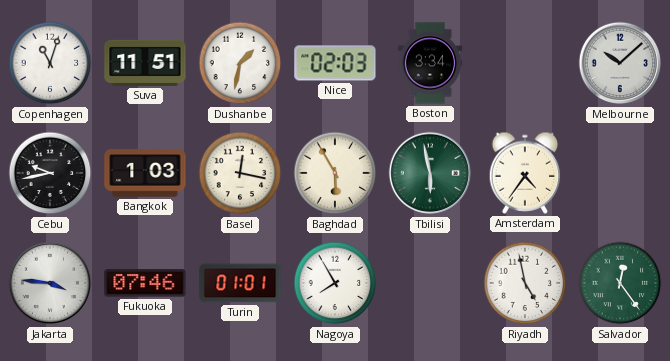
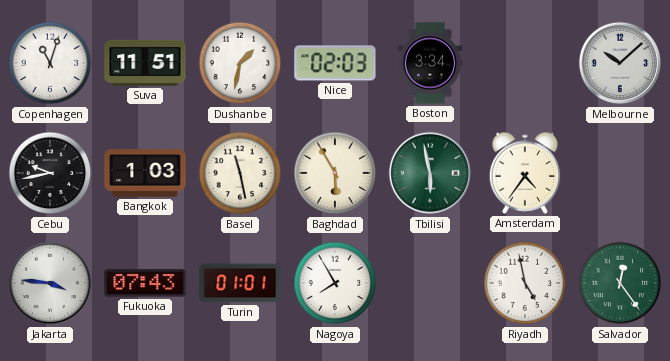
Basel: 12:17 -> 11:28
Fukuoka: 07:46 -> 07:43
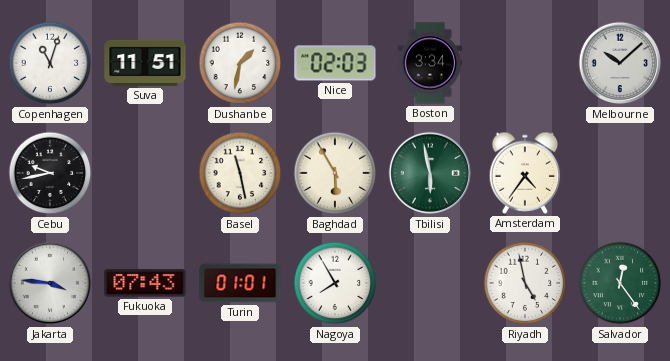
Bangkok: 1:03 -> none
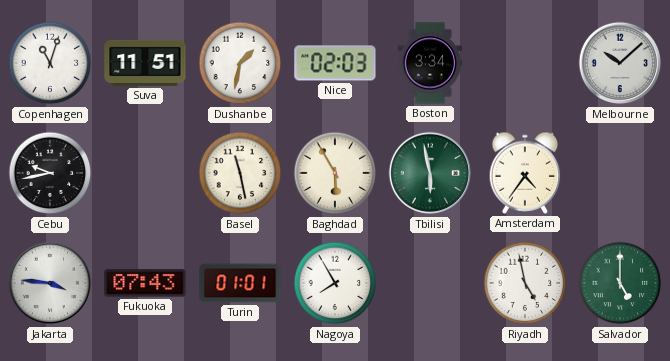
Salvador: 12:24 -> 5:00
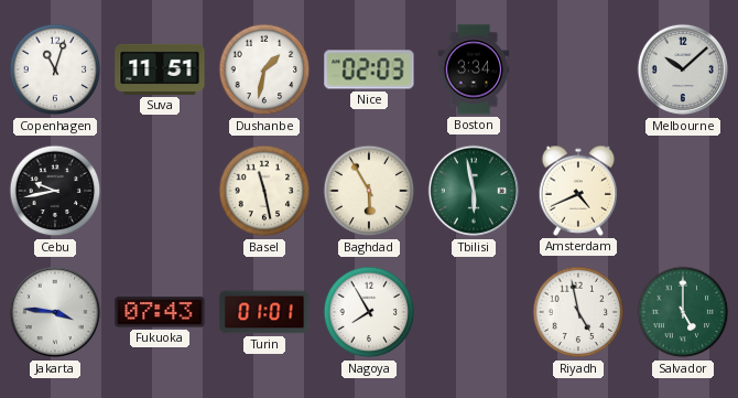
Amsterdam: 4:36 -> 4:41
